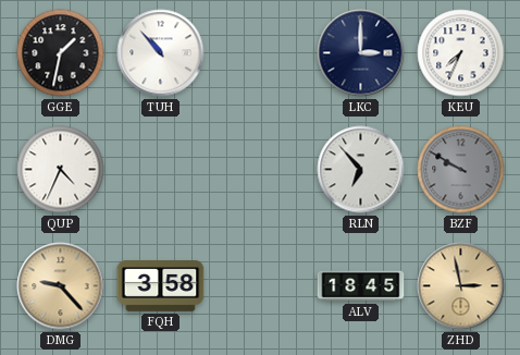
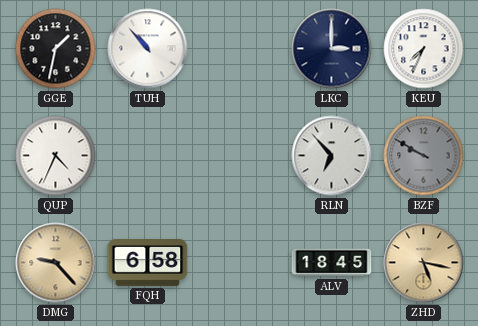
FQH: 3:58 -> 6:58
ZHD: 2:58 -> 5:17
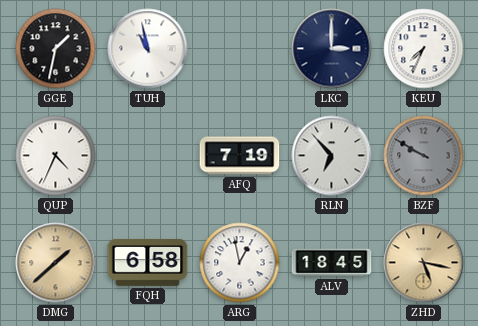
TUH: 10:53 -> 10:58
AFQ: none -> 7:19
DMG: 9:23 -> 1:38
ARG: none -> 12:58
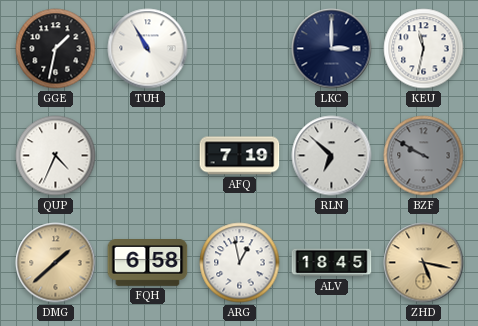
TUH: 10:58 -> 10:55
KEU: 7:34 -> 11:32
RLN: 6:53 -> 6:52
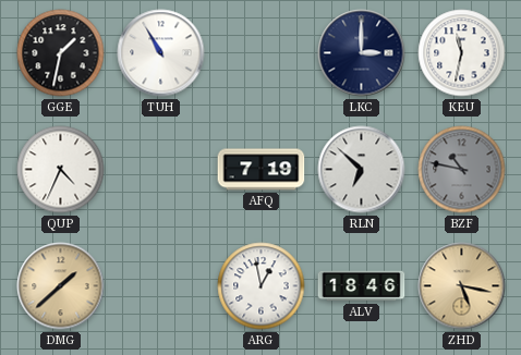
BZF: 9:50 -> 10:47
FQH: 6:58 -> none
ALV: 18:45 -> 18:46
